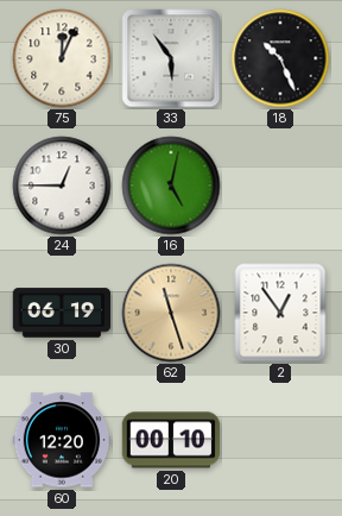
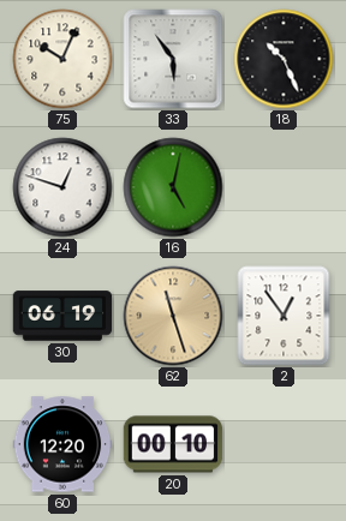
75: 12:04 -> 10:04
24: 12:45 -> 12:48
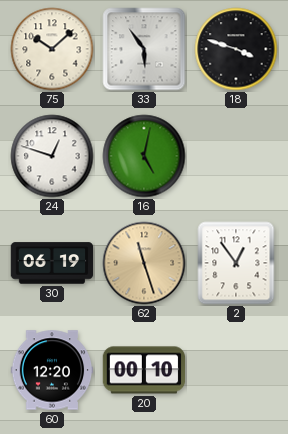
75: 10:04 -> 10:08
18: 10:26 -> 3:48
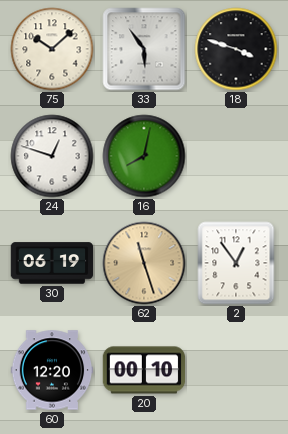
16: 5:02 -> 8:02
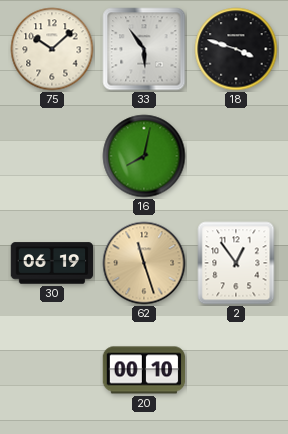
24: 12:48 -> none
60: 12:20 -> none
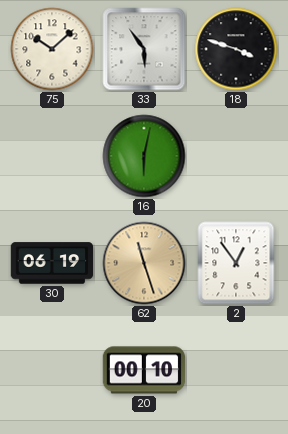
16: 8:02 -> 6:02
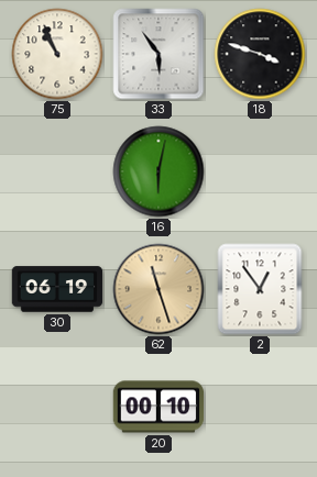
75: 10:08 -> 10:56
